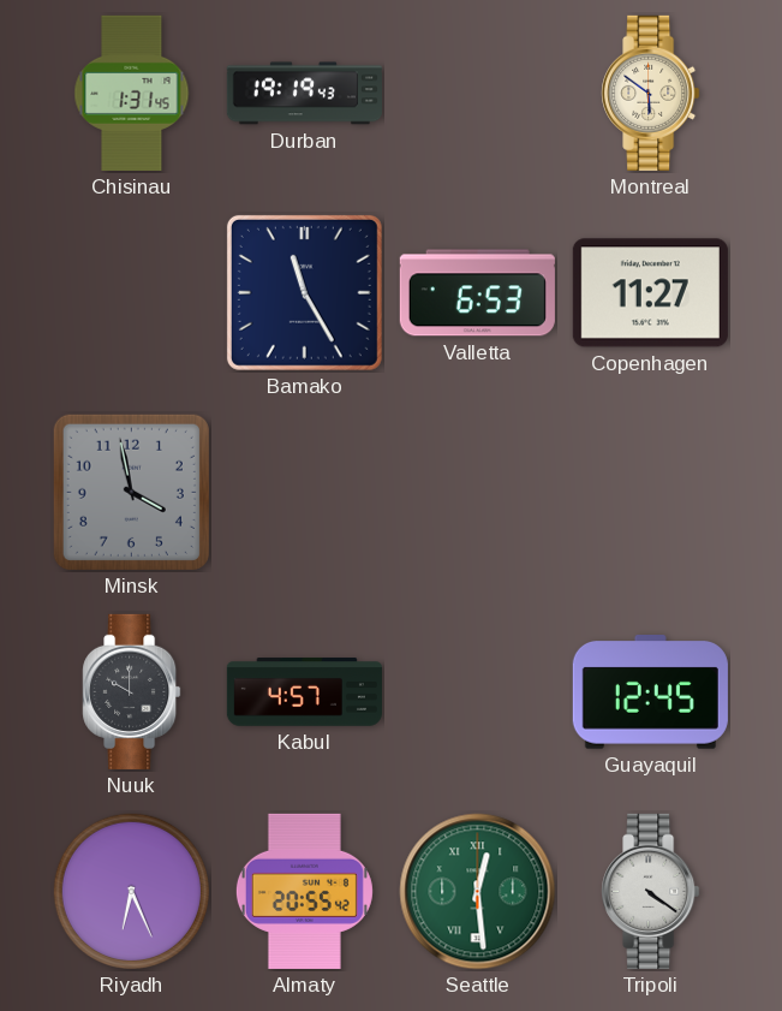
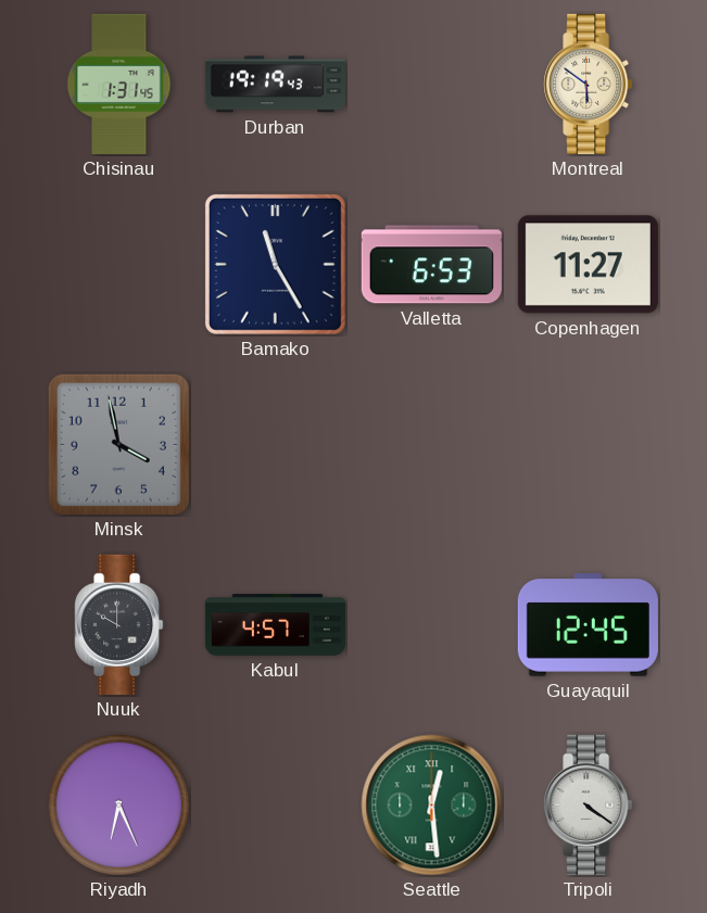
Almaty: 20:55 -> none
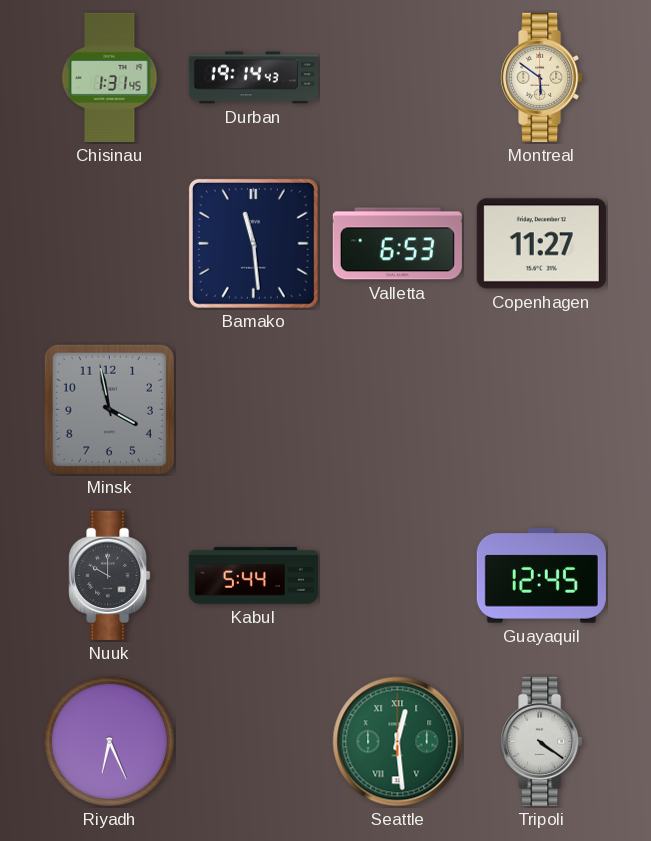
Durban: 19:19 -> 19:14
Bamako: 11:25 -> 11:29
Kabul: 4:57 -> 5:44
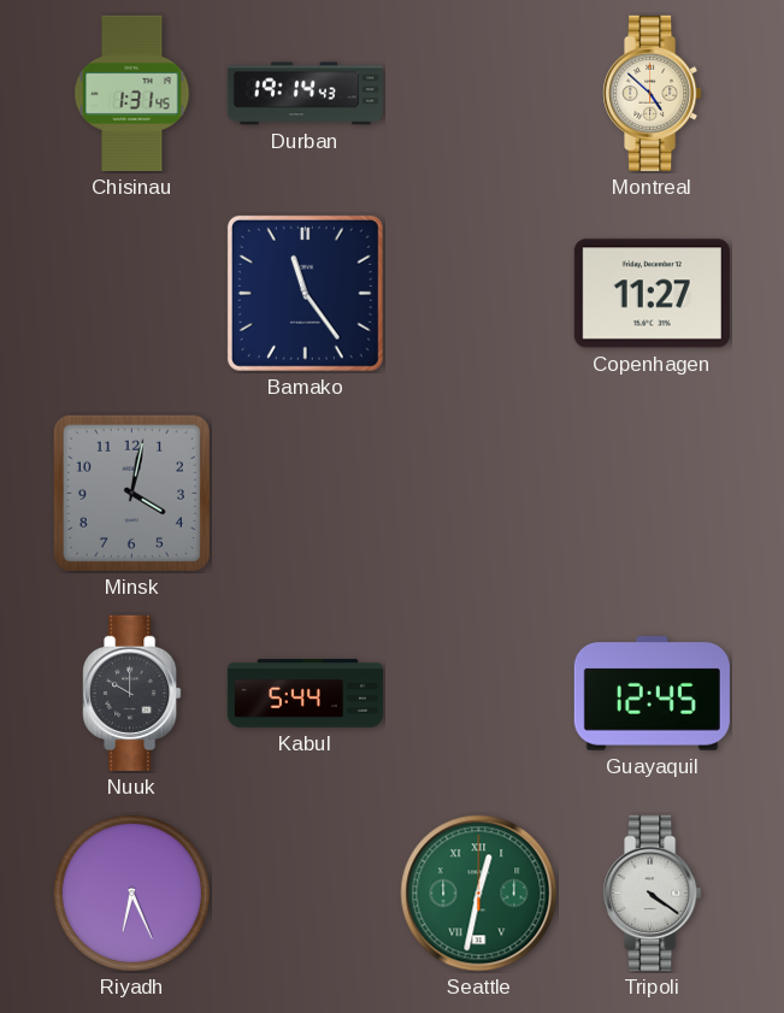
Montreal: 5:51 -> 4:52
Bamako: 11:29 -> 11:24
Valletta: 6:53 -> none
Minsk: 3:58 -> 4:02
Seattle: 12:29 -> 12:32
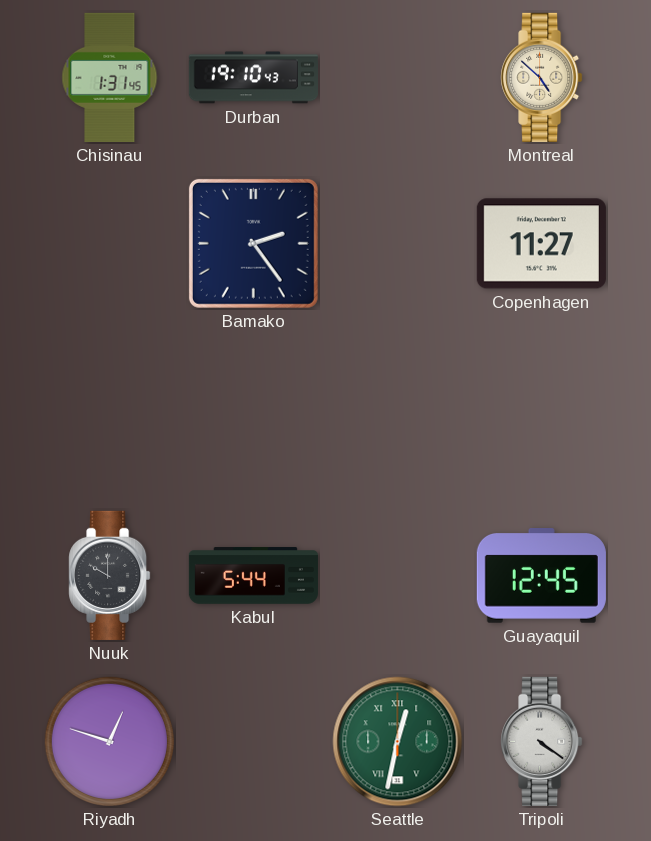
Durban: 19:14 -> 19:10
Bamako: 11:24 -> 2:24
Minsk: 4:02 -> none
Riyadh: 6:26 -> 12:48
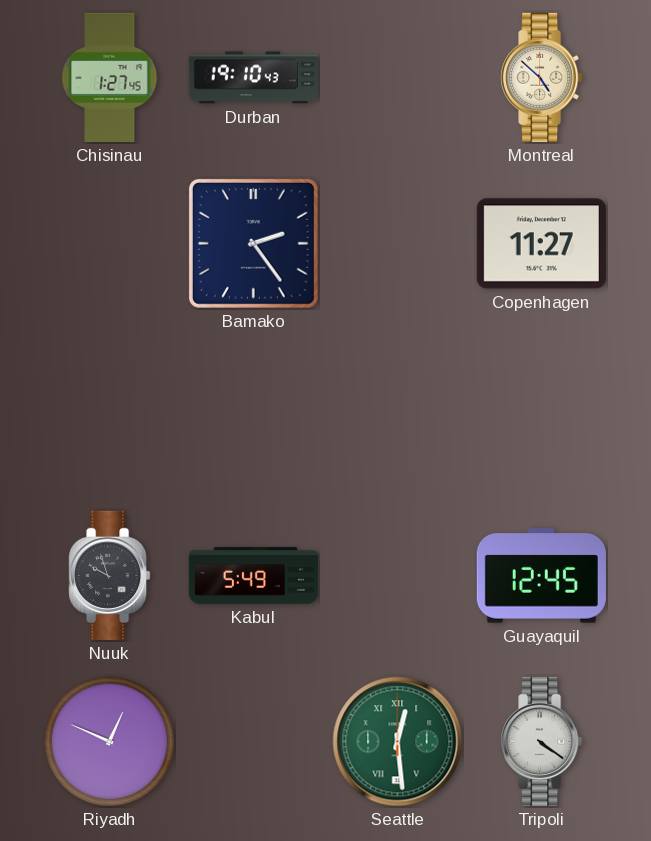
Chisinau: 1:31 -> 1:27
Nuuk: 10:00 -> 9:57
Kabul: 5:44 -> 5:49
Riyadh: 12:48 -> 12:49
Seattle: 12:32 -> 12:29
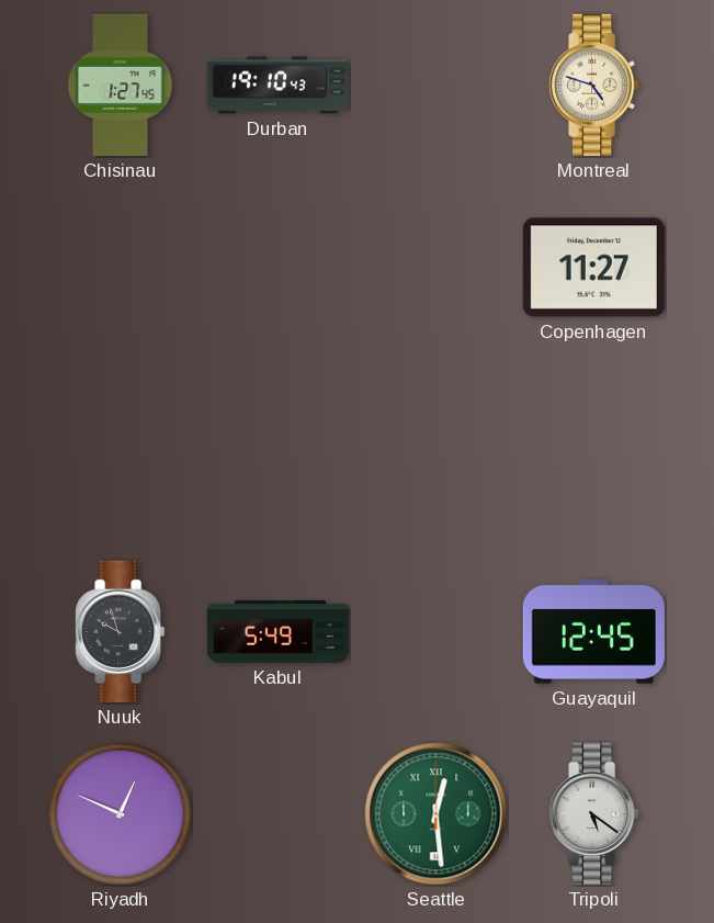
Montreal: 4:52 -> 4:48
Bamako: 2:24 -> none
Tripoli: 4:21 -> 5:21
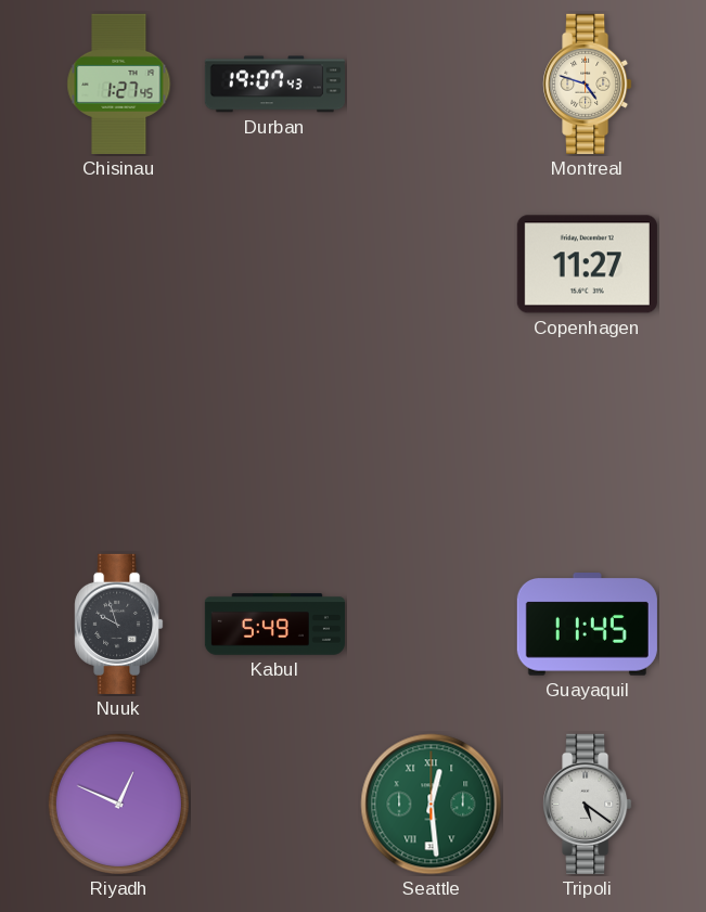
Durban: 19:10 -> 19:07
Guayaquil: 12:45 -> 11:45
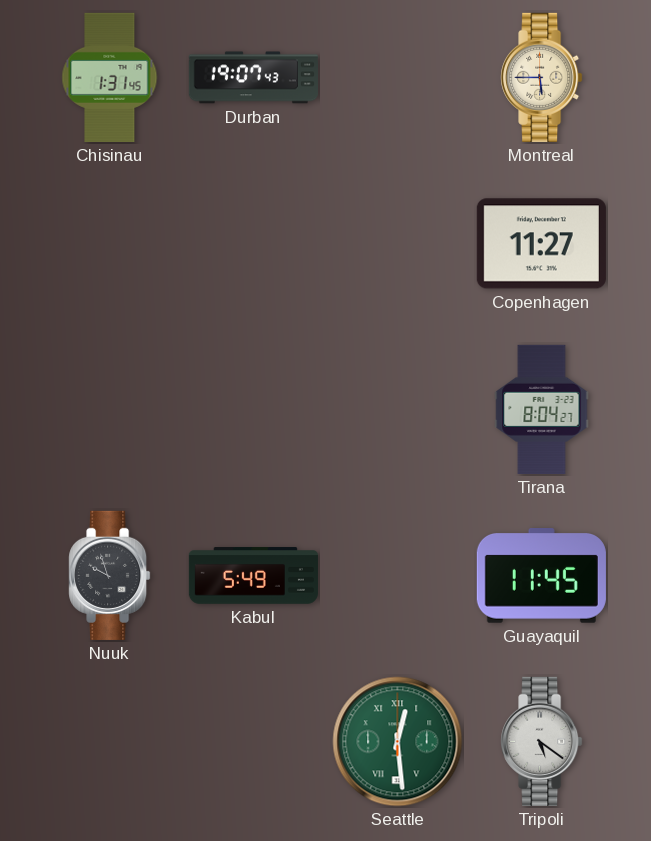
Chisinau: 1:27 -> 1:31
Montreal: 4:48 -> 5:45
Tirana: none -> 8:04
Riyadh: 12:49 -> none
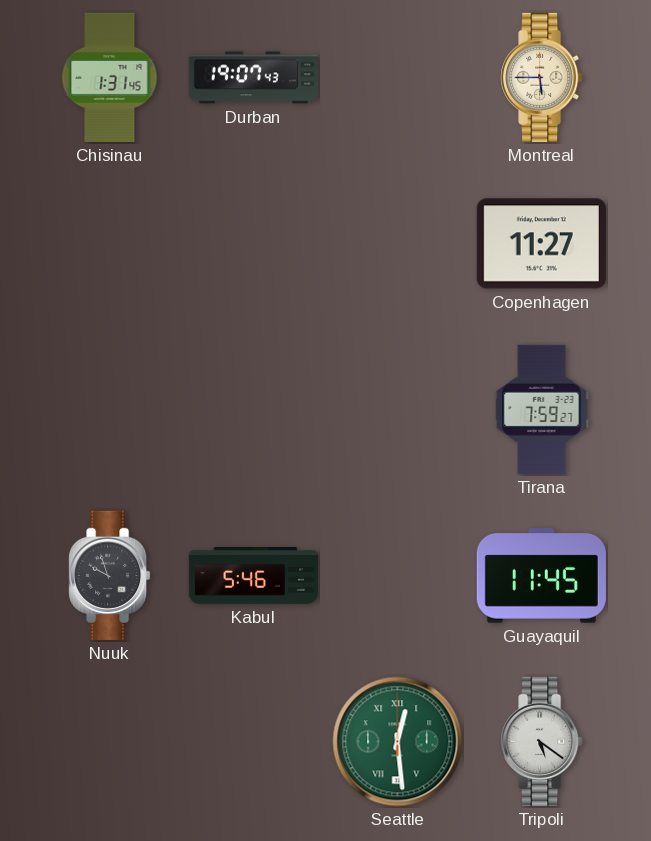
Tirana: 8:04 -> 7:59
Kabul: 5:49 -> 5:46
